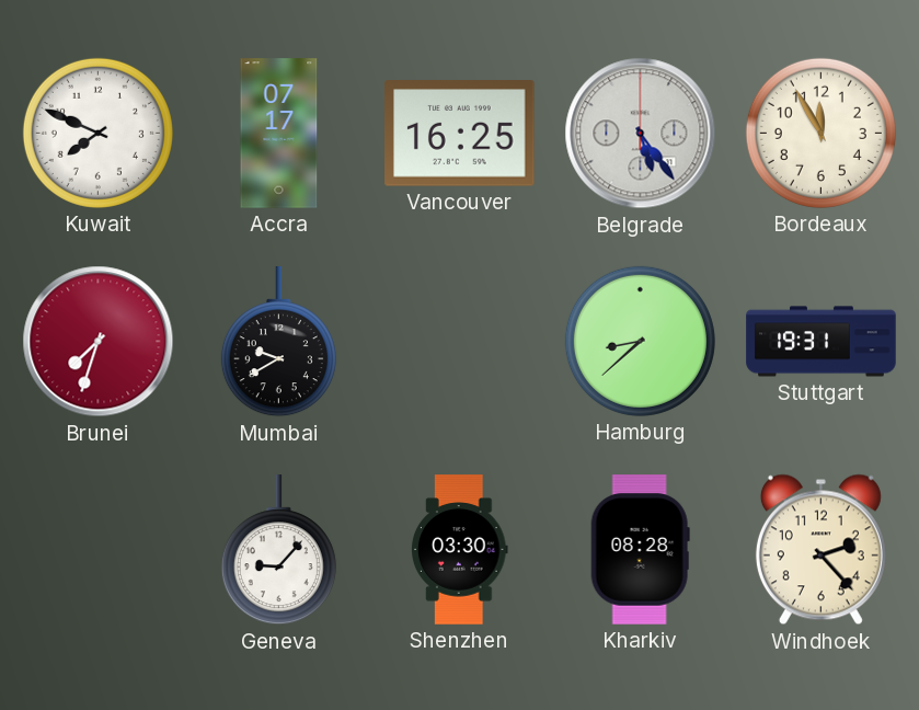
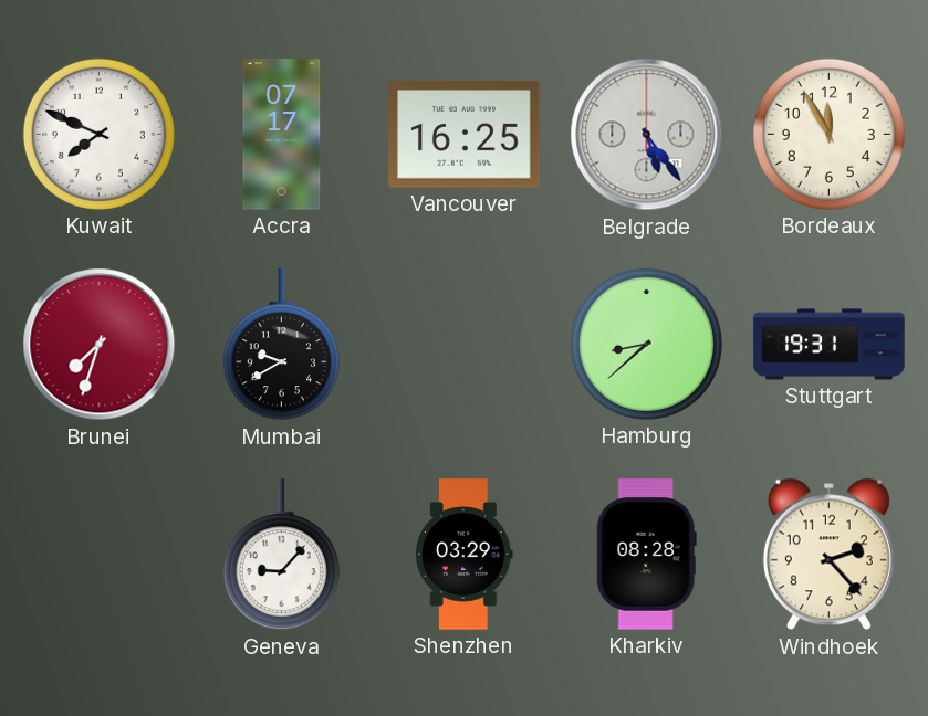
Shenzhen: 03:30 -> 03:29
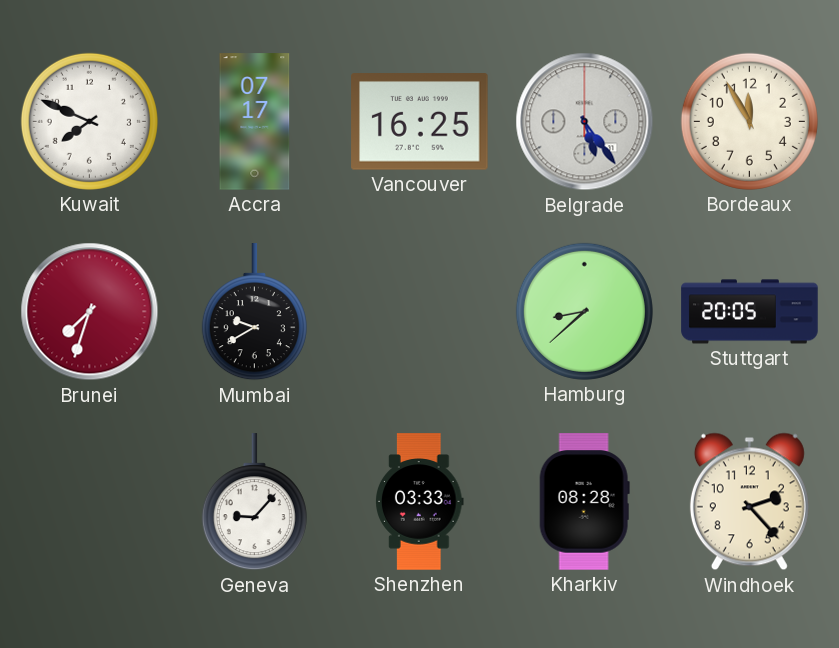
Stuttgart: 19:31 -> 20:05
Shenzhen: 03:29 -> 03:33
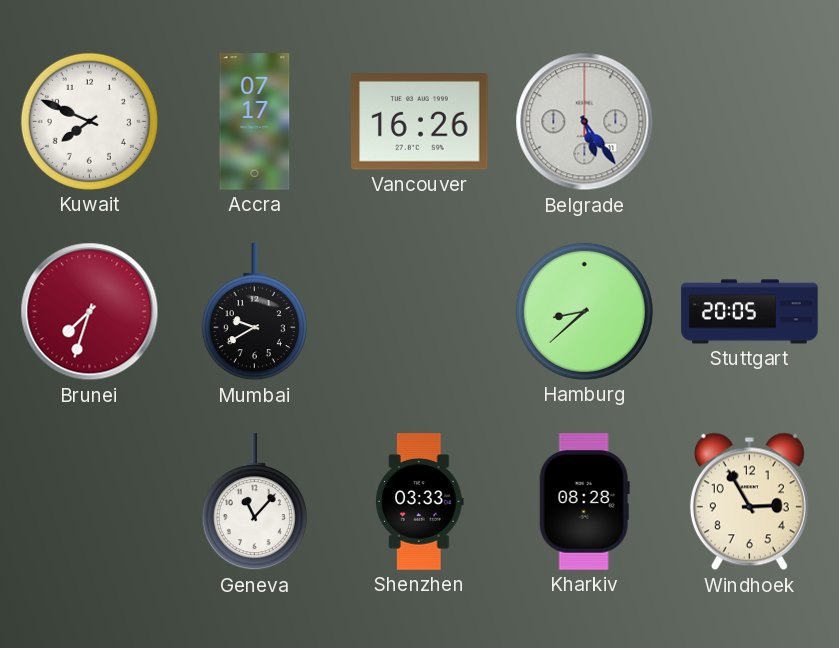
Vancouver: 16:25 -> 16:26
Bordeaux: 11:55 -> none
Geneva: 9:07 -> 11:07
Windhoek: 2:23 -> 2:55
